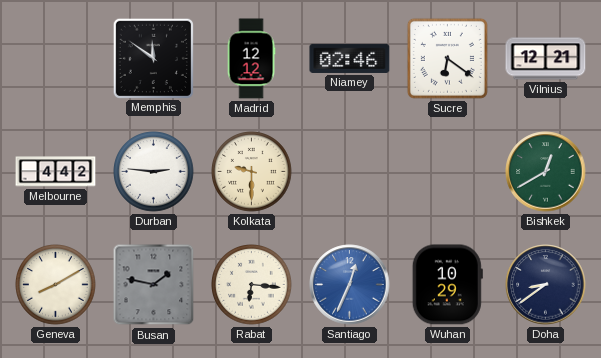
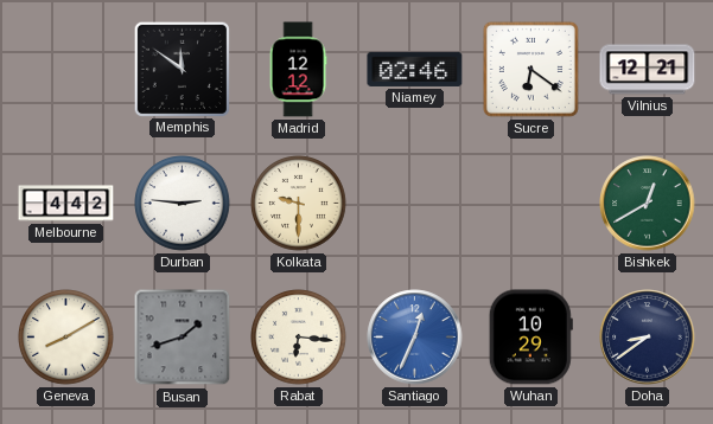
Busan: 1:47 -> 1:42
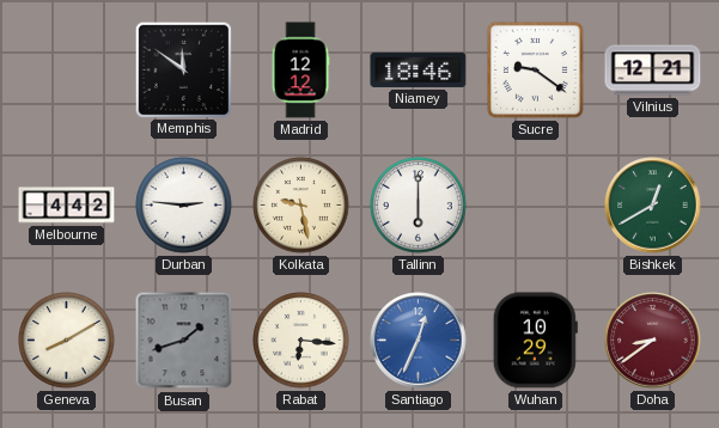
Niamey: 02:46 -> 18:46
Sucre: 6:21 -> 9:21
Kolkata: 9:30 -> 9:28
Tallinn: none -> 6:00
Doha dial: navy -> burgundy
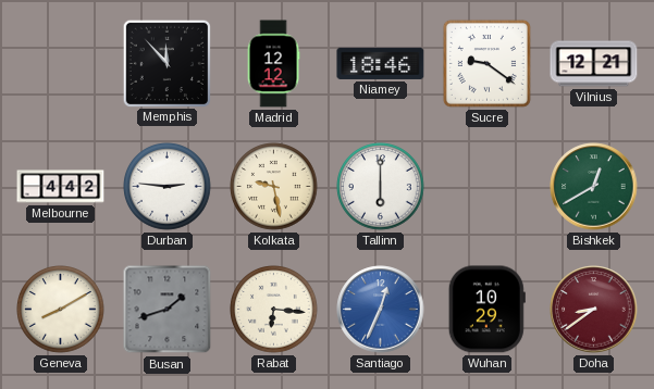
Memphis: 11:51 -> 11:53
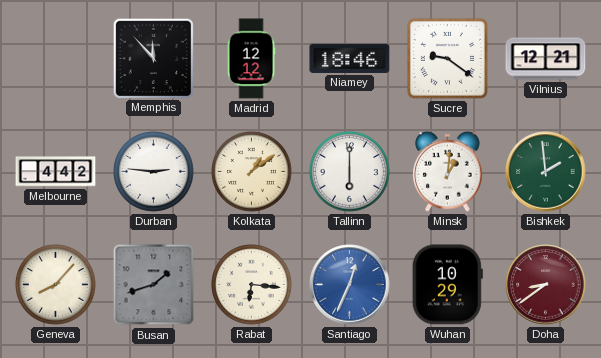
Kolkata: 9:28 -> 1:09
Minsk: none -> 1:01
Bishkek: 12:40 -> 1:59
Geneva: 8:10 -> 8:07
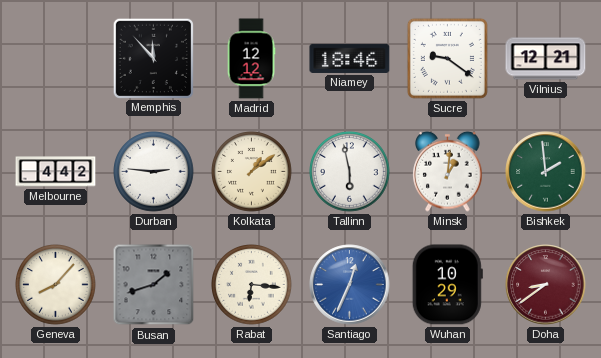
Tallinn: 6:00 -> 5:58
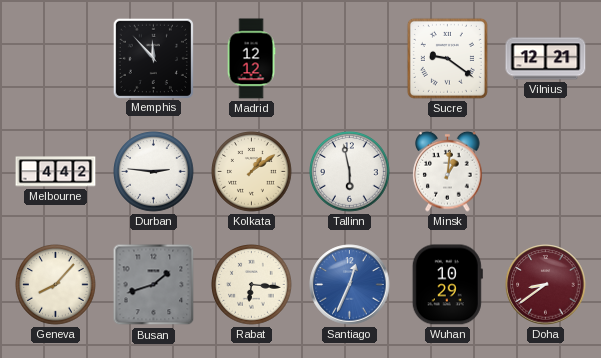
Niamey: 18:46 -> none
Bishkek: 1:59 -> none
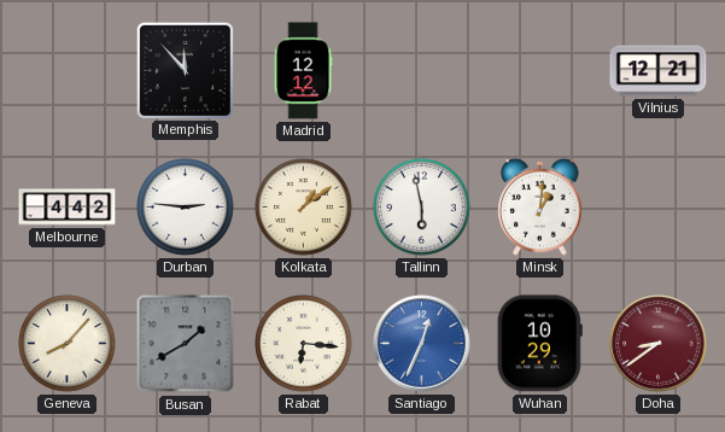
Sucre: 9:21 -> none
Busan: 1:42 -> 1:40
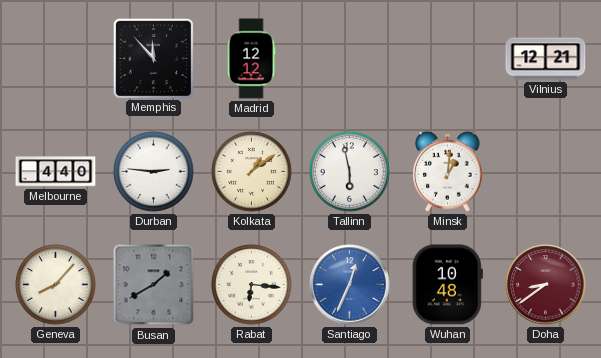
Melbourne: 4:42 -> 4:40
Wuhan: 10:29 -> 10:48
